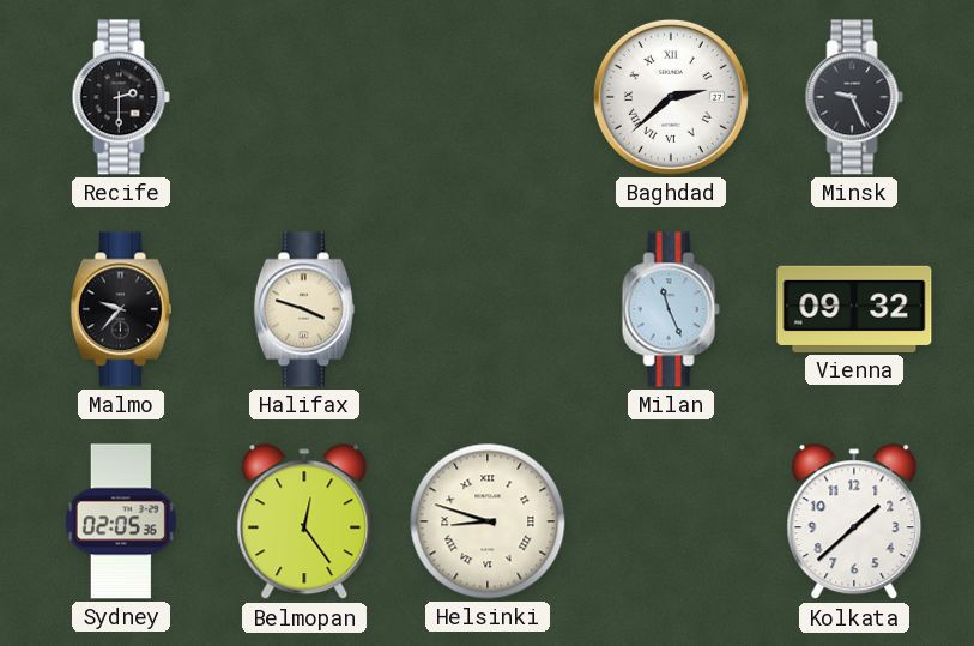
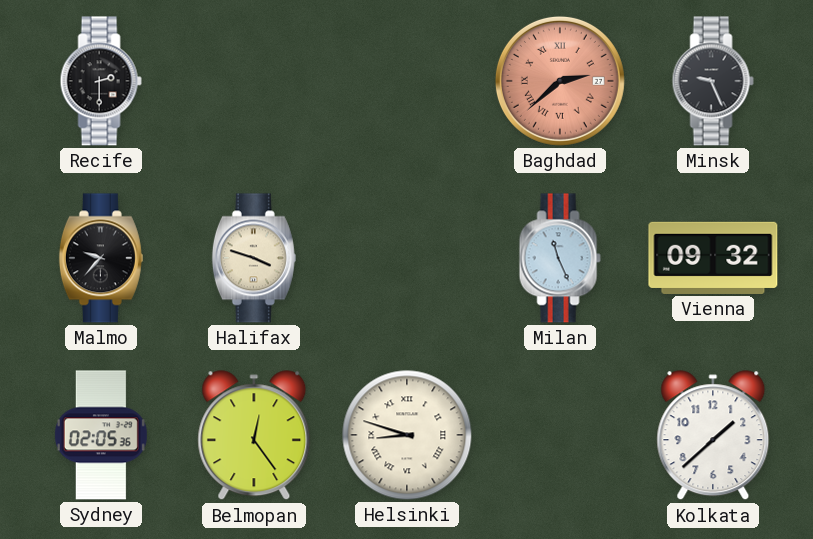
Baghdad dial: white -> salmon
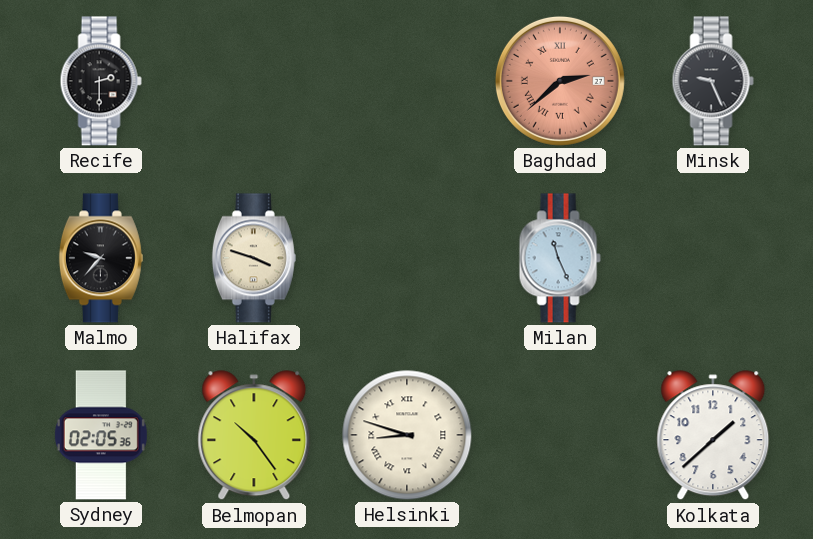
Vienna: 09:32 -> none
Belmopan: 12:24 -> 10:24
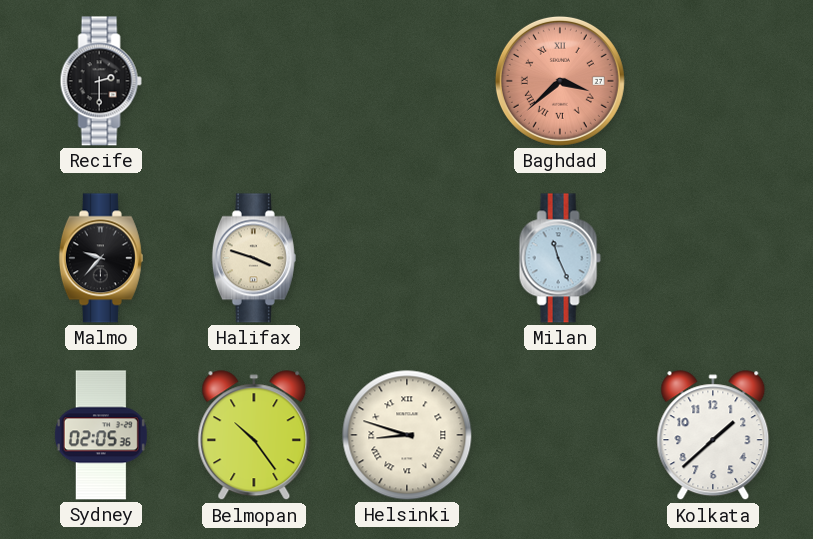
Baghdad: 2:38 -> 3:38
Minsk: 9:26 -> none
